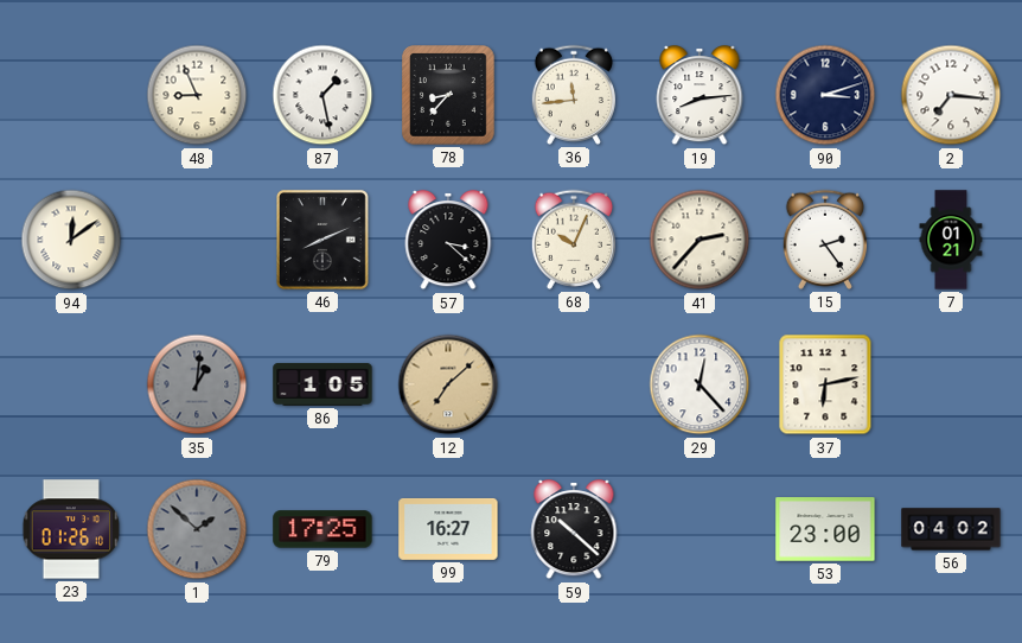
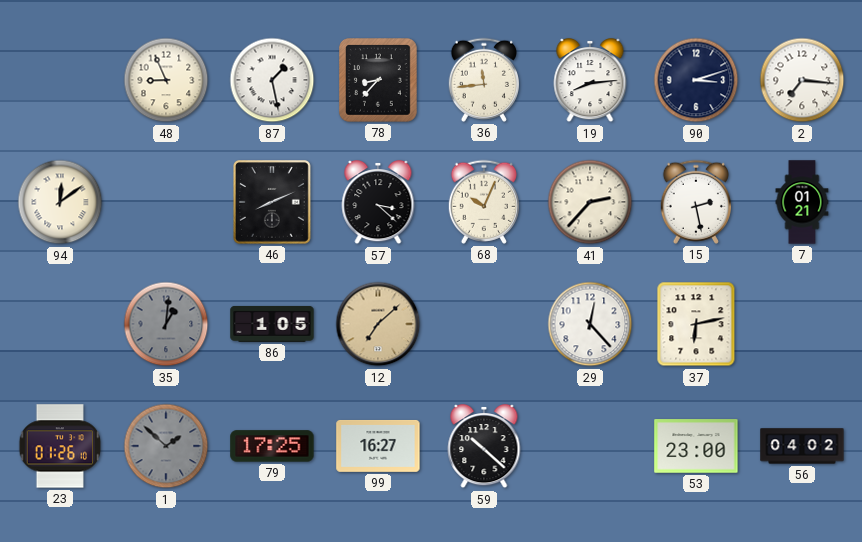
15: 2:24 -> 2:28
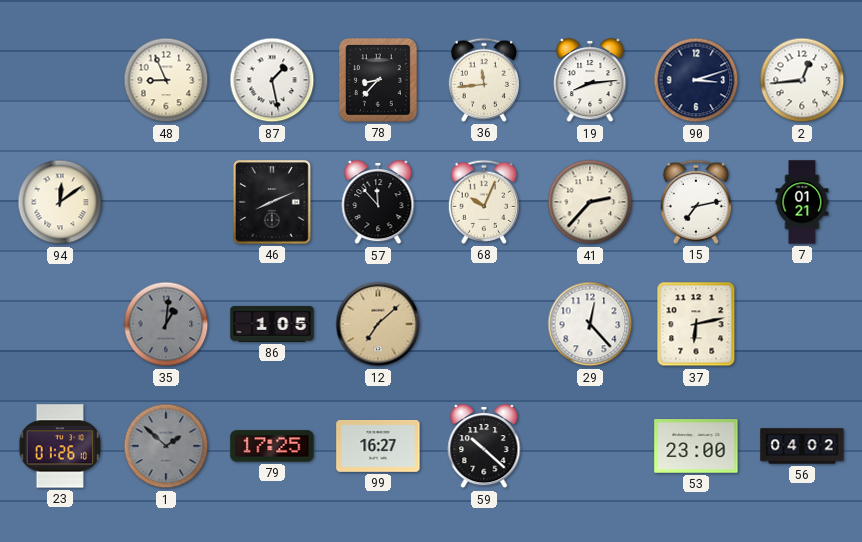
2: 7:16 -> 12:44
57: 3:22 -> 11:53
15: 2:28 -> 7:13
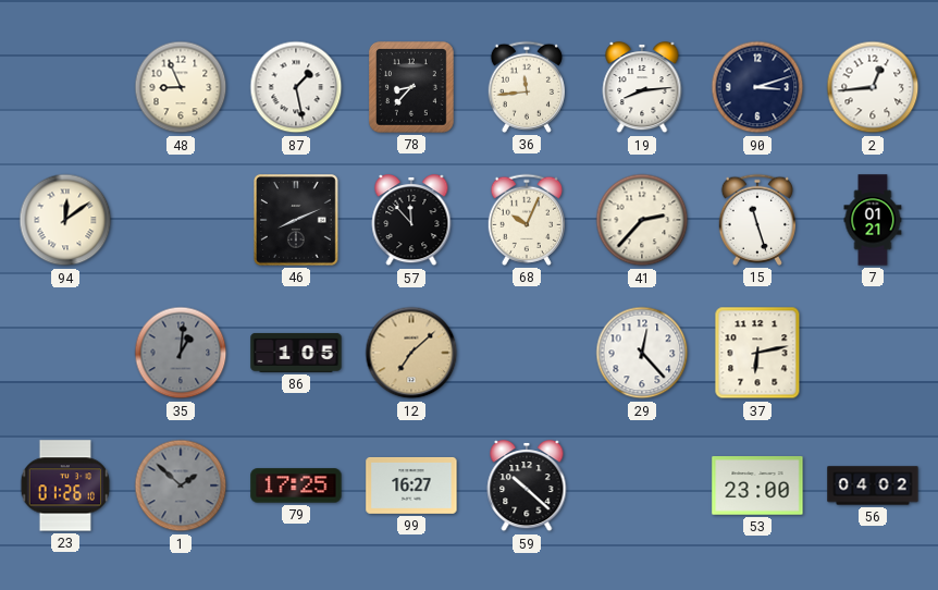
15: 7:13 -> 11:27
